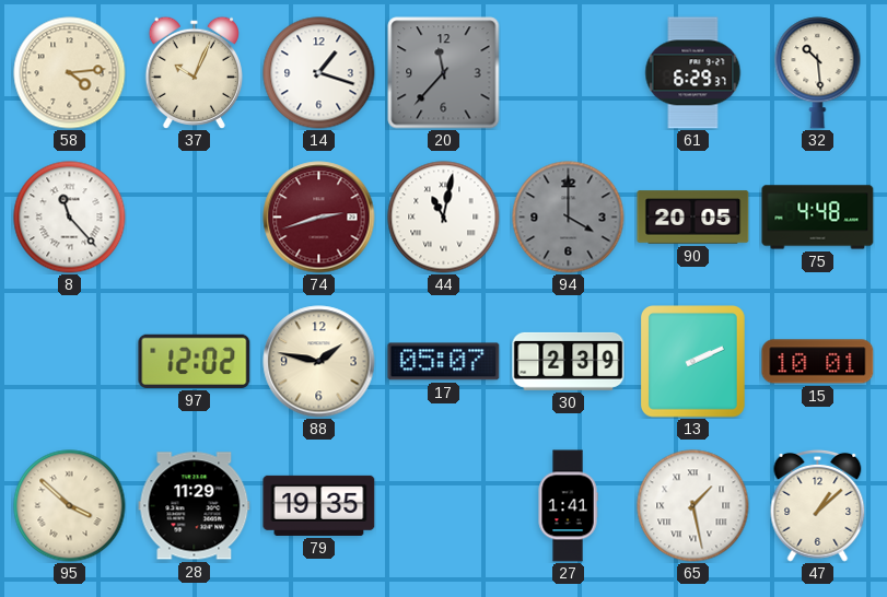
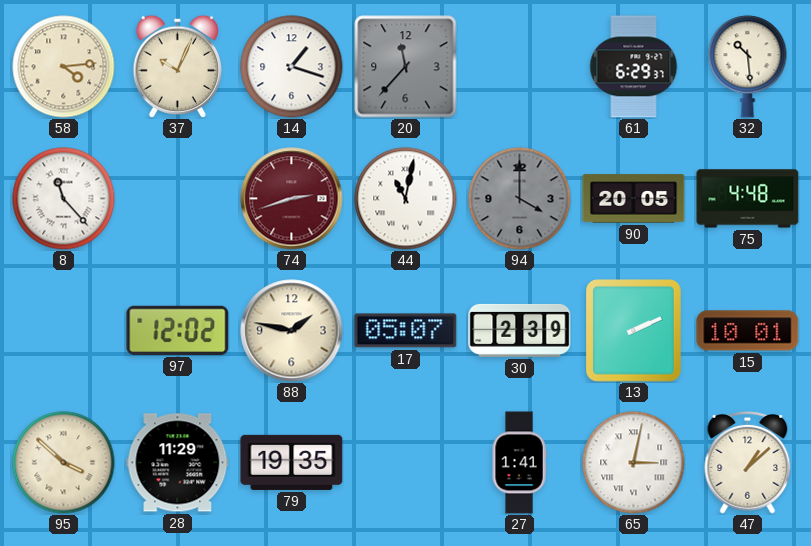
65: 1:28 -> 3:02
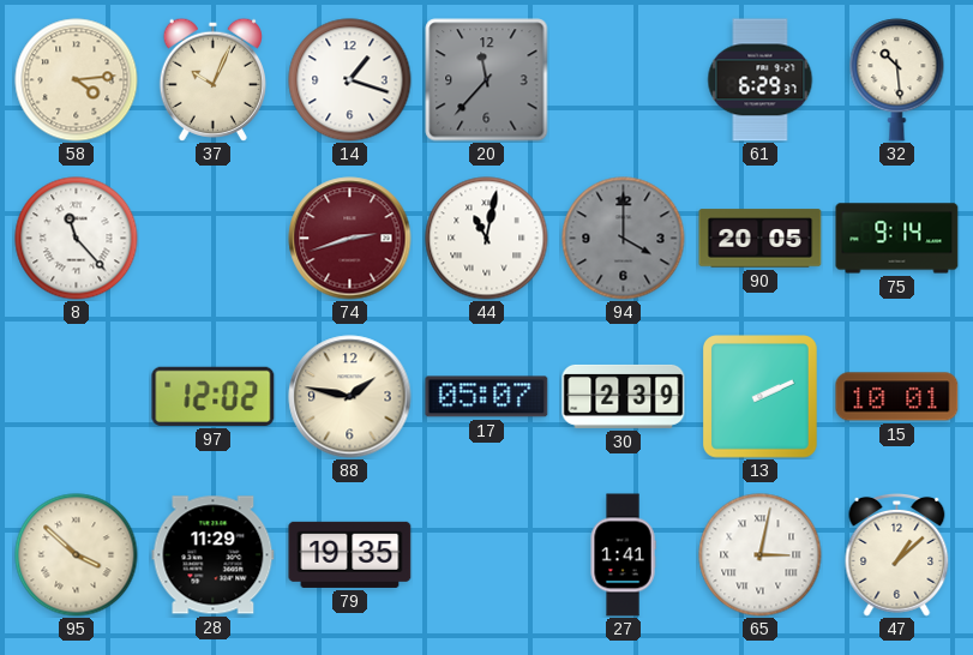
75: 4:48 -> 9:14
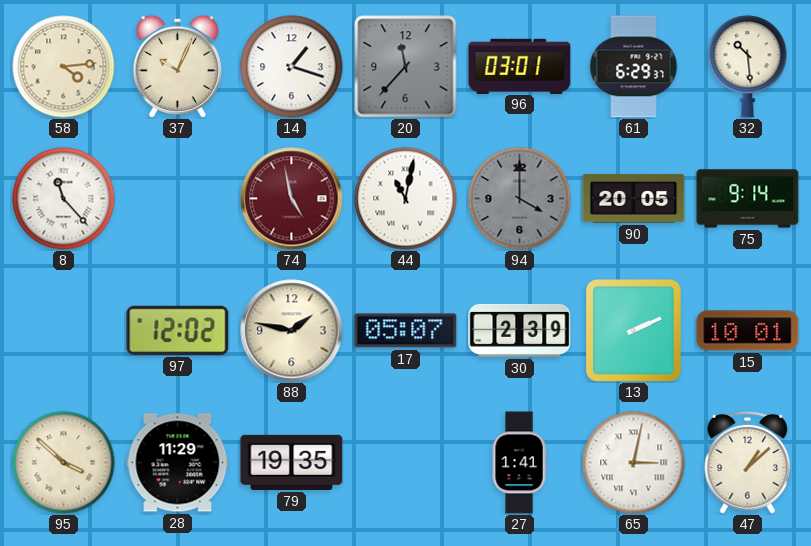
96: none -> 03:01
74: 2:42 -> 4:58
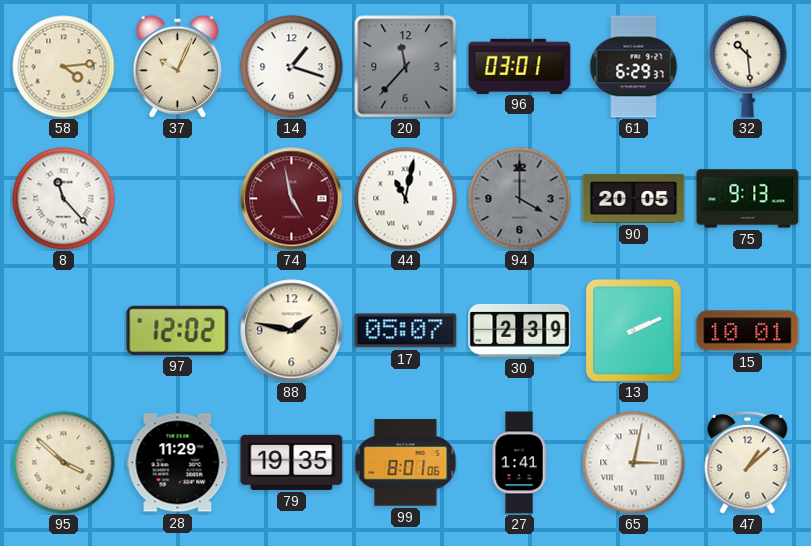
75: 9:14 -> 9:13
99: none -> 8:01
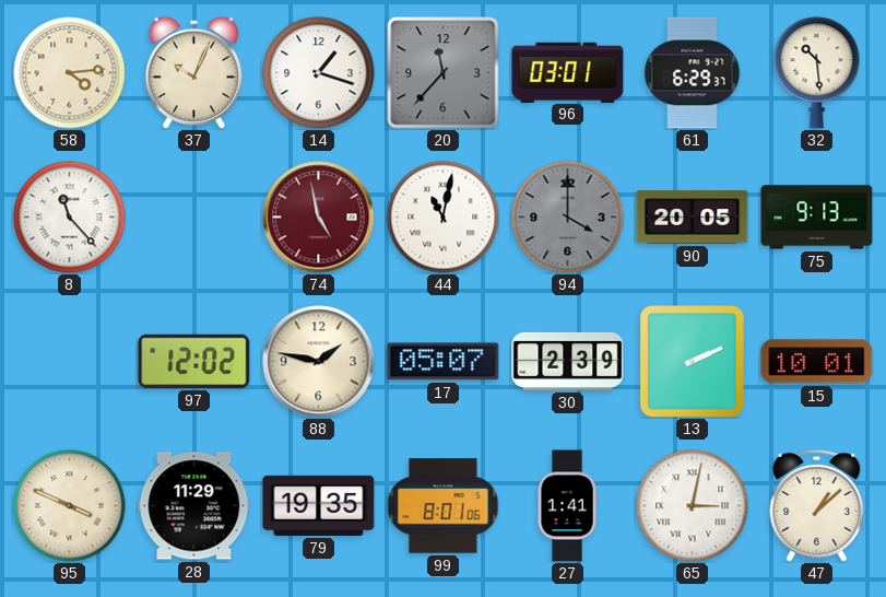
95: 3:52 -> 3:49
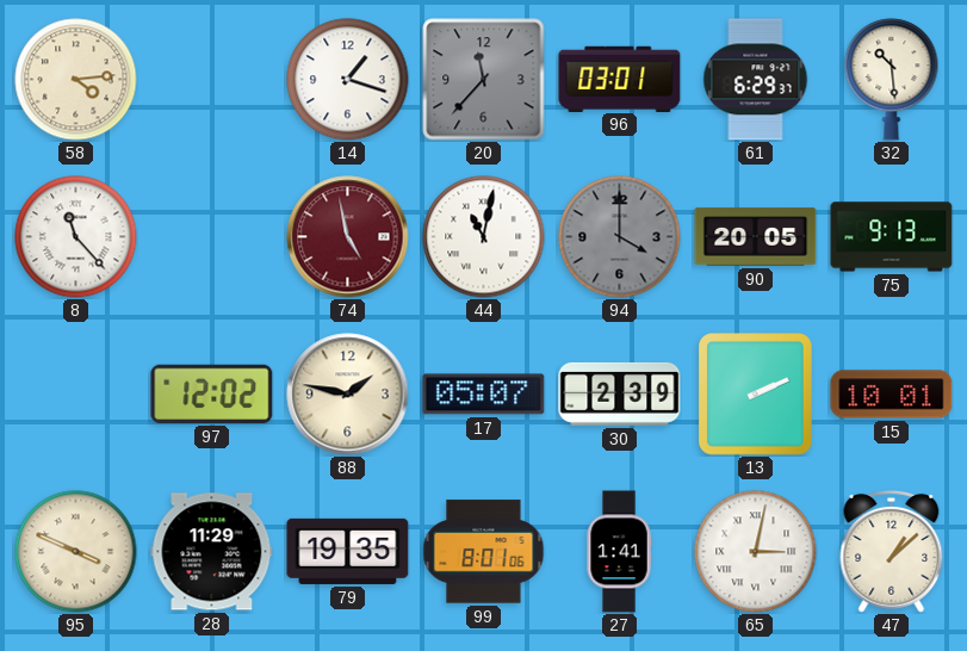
37: 10:04 -> none
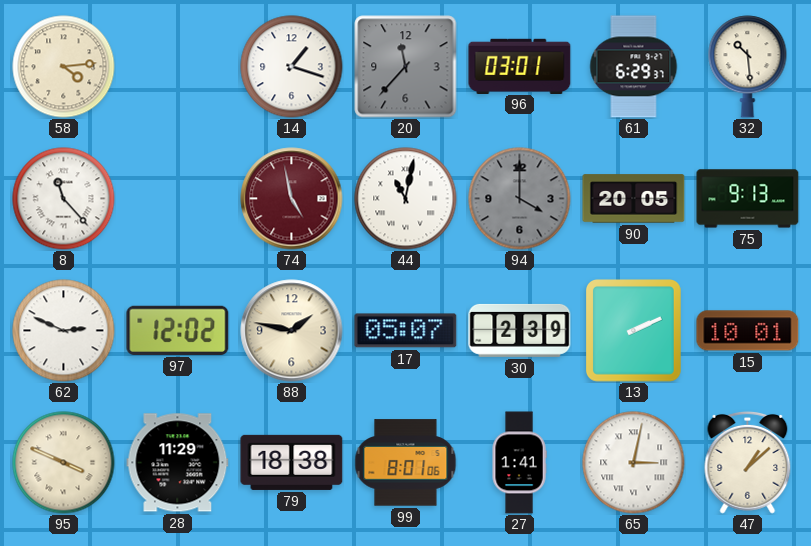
62: none -> 2:49
79: 19:35 -> 18:38
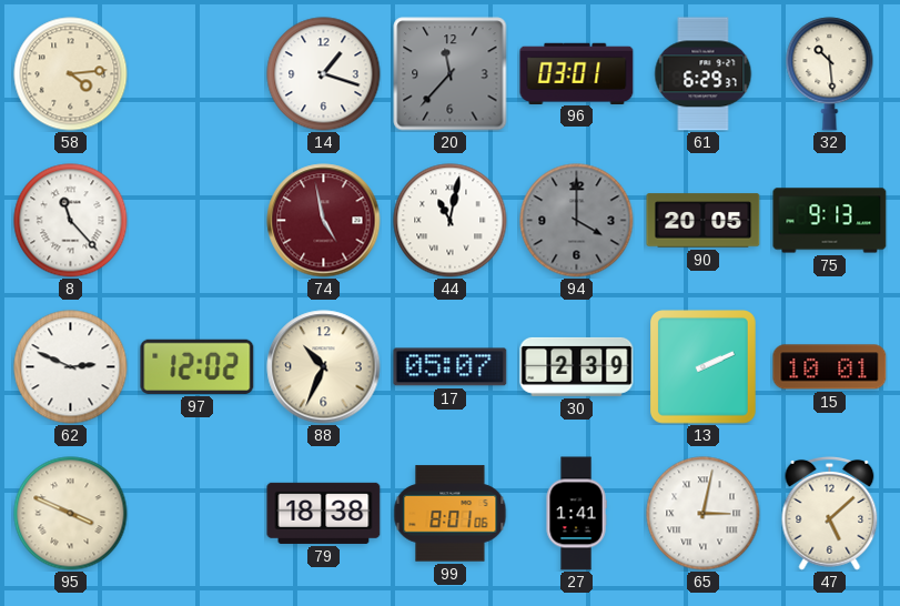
88: 1:47 -> 10:34
28: 11:29 -> none
47: 1:08 -> 5:08
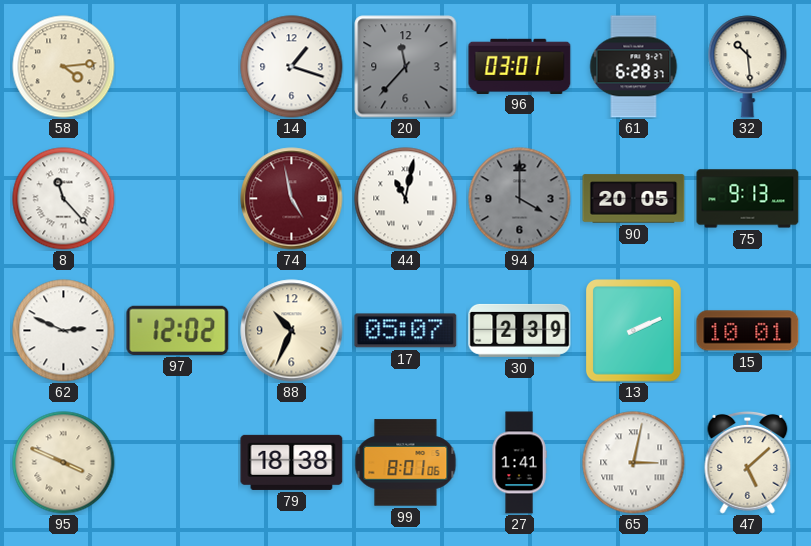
61: 6:29 -> 6:28
